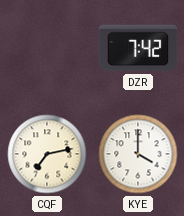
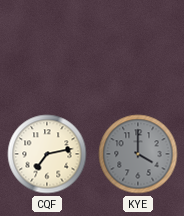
DZR: 7:42 -> none
KYE dial: white -> grey
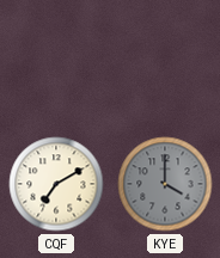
CQF: 7:13 -> 7:10
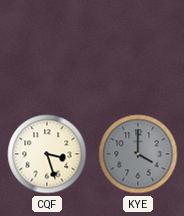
CQF: 7:10 -> 3:27
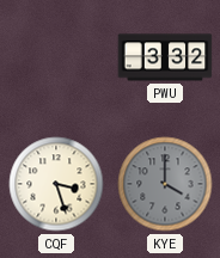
PWU: none -> 3:32
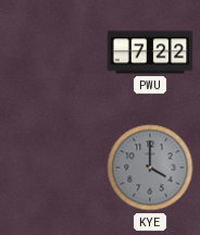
PWU: 3:32 -> 7:22
CQF: 3:27 -> none
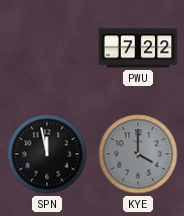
SPN: none -> 11:58
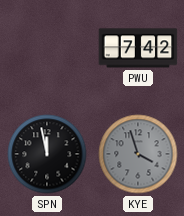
PWU: 7:22 -> 7:42
KYE: 4:00 -> 3:57
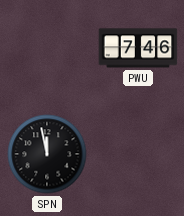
PWU: 7:42 -> 7:46
KYE: 3:57 -> none
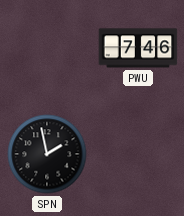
SPN: 11:58 -> 1:58
